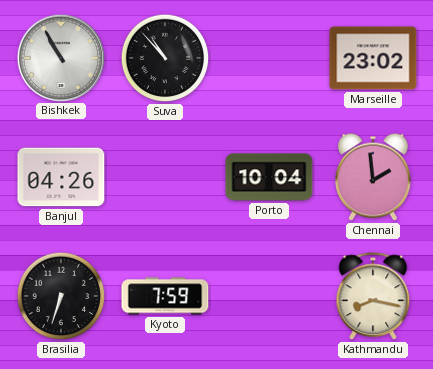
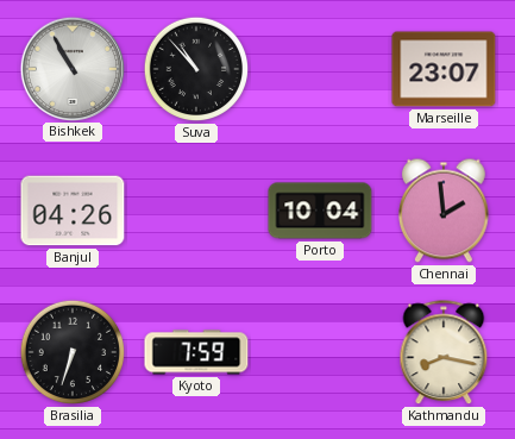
Marseille: 23:02 -> 23:07
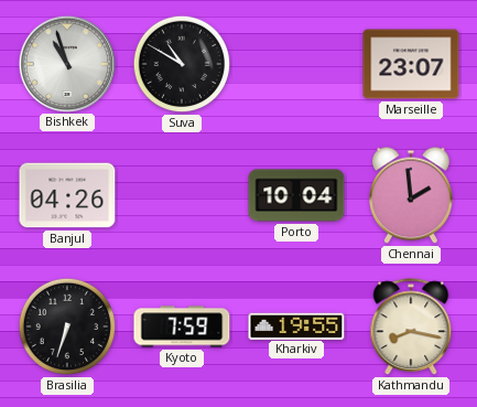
Bishkek: 10:55 -> 10:57
Suva: 10:53 -> 10:50
Kharkiv: none -> 19:55
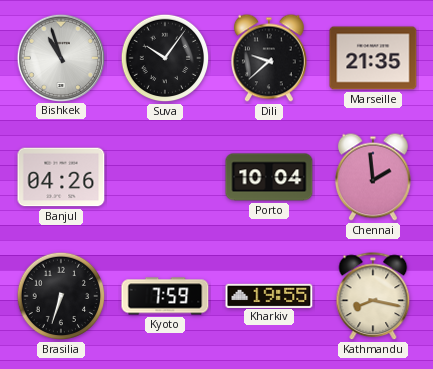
Suva: 10:50 -> 10:06
Dili: none -> 9:38
Marseille: 23:07 -> 21:35
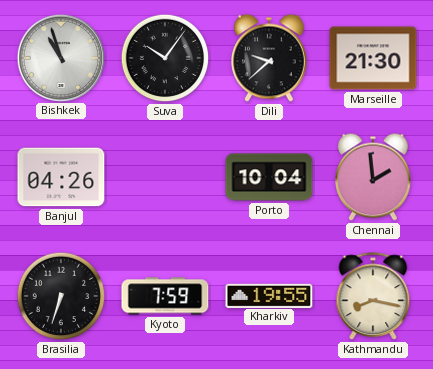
Marseille: 21:35 -> 21:30
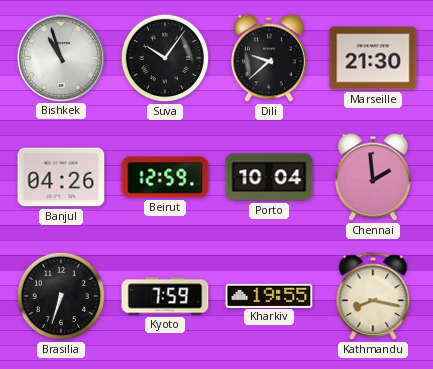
Beirut: none -> 12:59
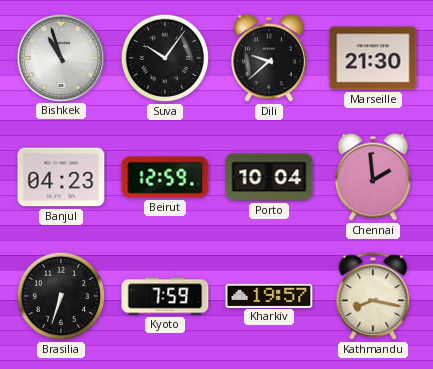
Banjul: 04:26 -> 04:23
Kharkiv: 19:55 -> 19:57
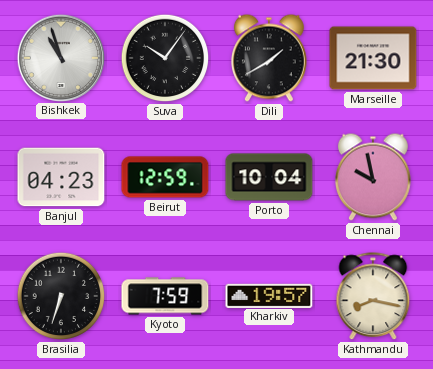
Dili: 9:38 -> 1:40
Chennai: 1:59 -> 9:58
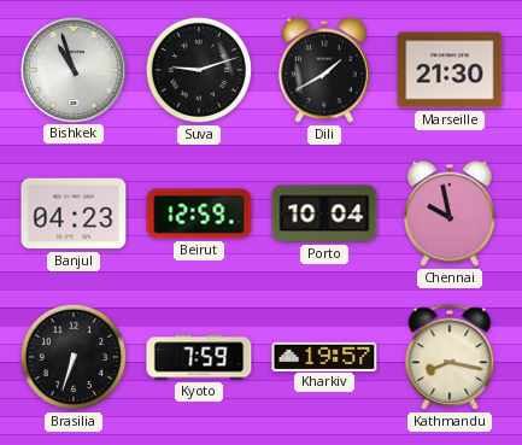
Suva: 10:06 -> 9:12
